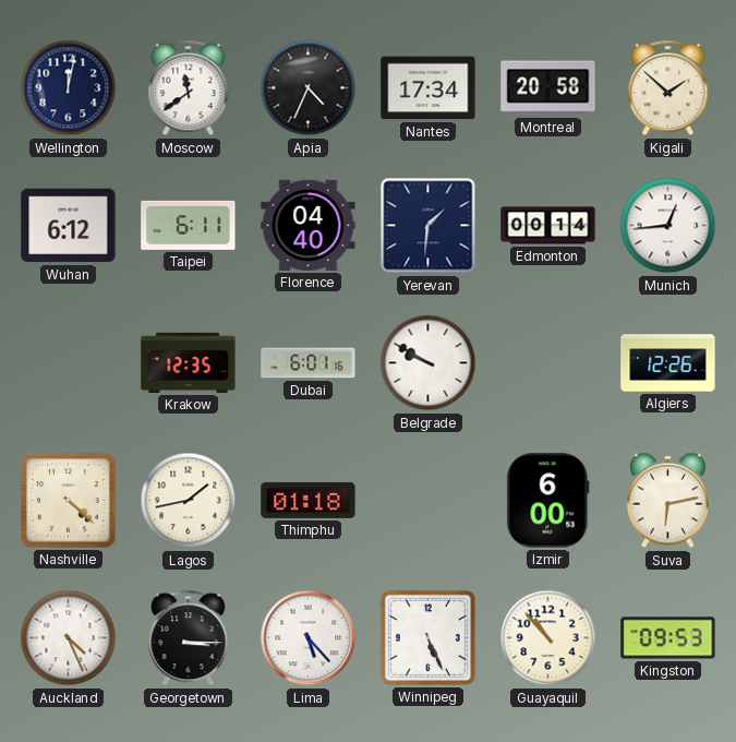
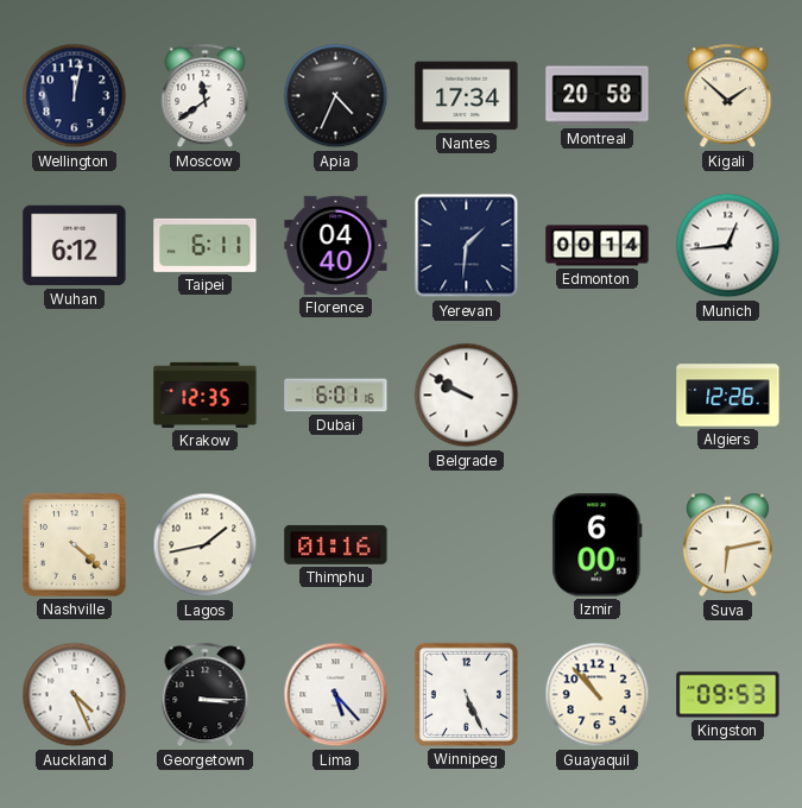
Thimphu: 01:18 -> 01:16
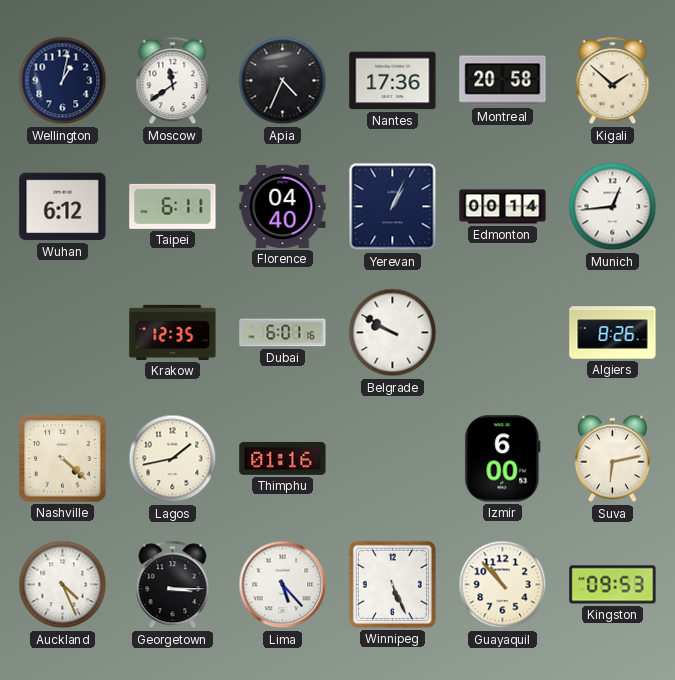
Wellington: 12:02 -> 1:02
Nantes: 17:34 -> 17:36
Yerevan: 1:31 -> 1:04
Algiers: 12:26 -> 8:26
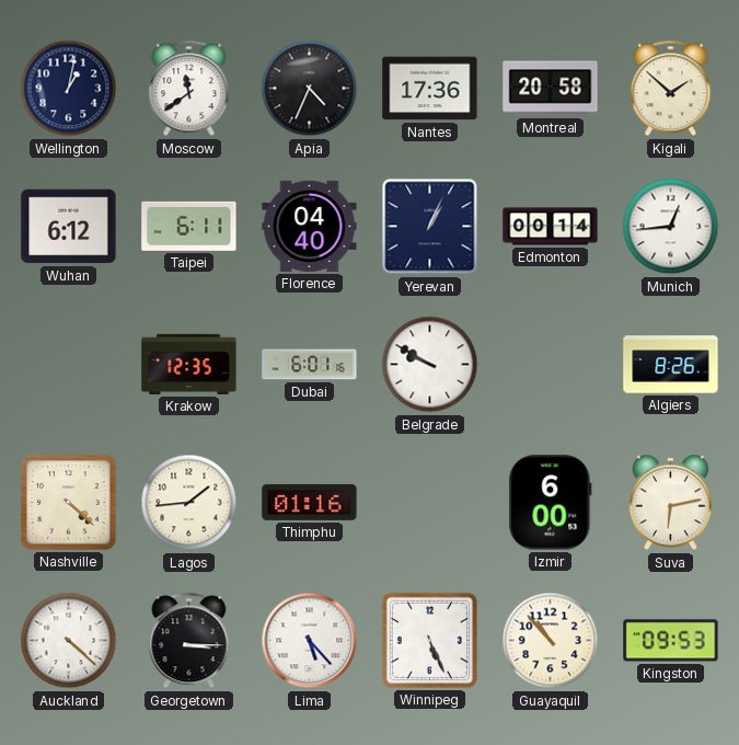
Lagos: 1:43 -> 1:44
Auckland: 4:26 -> 4:22
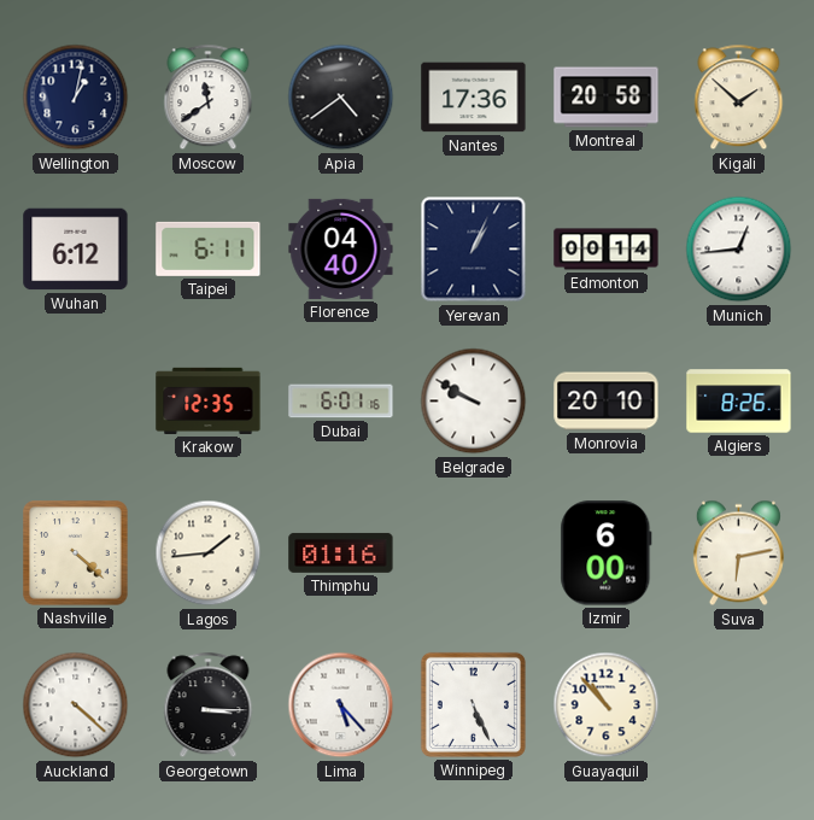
Apia: 4:34 -> 4:39
Monrovia: none -> 20:10
Kingston: 09:53 -> none
